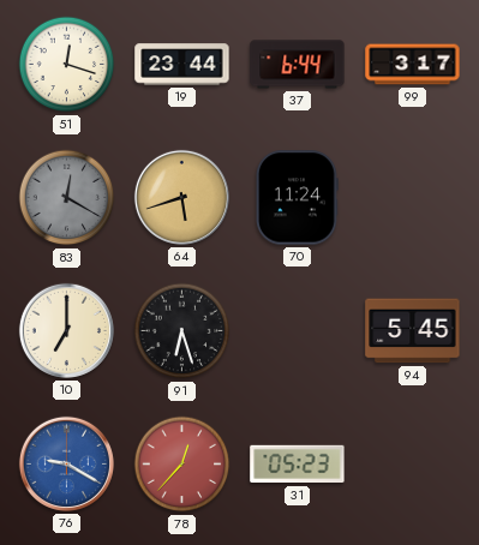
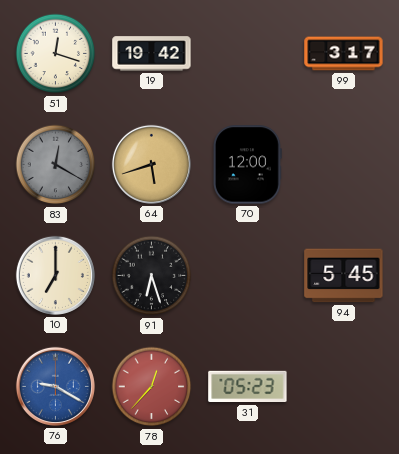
19: 23:44 -> 19:42
37: 6:44 -> none
70: 11:24 -> 12:00
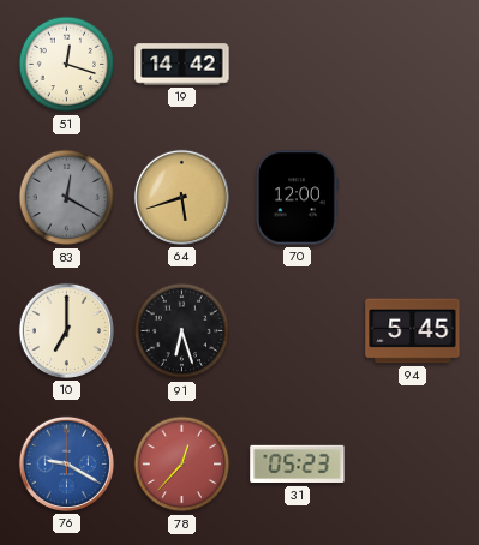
19: 19:42 -> 14:42
99: 3:17 -> none
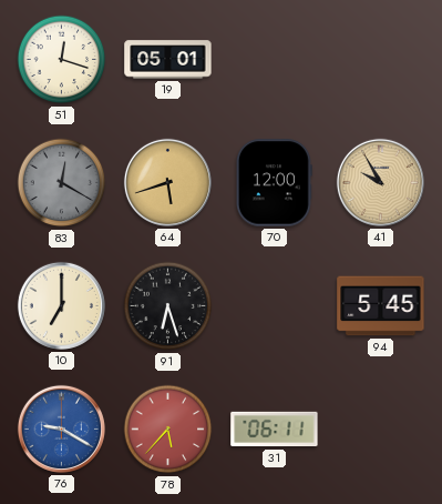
19: 14:42 -> 05:01
41: none -> 9:55
78: 12:37 -> 5:37
31: 05:23 -> 06:11
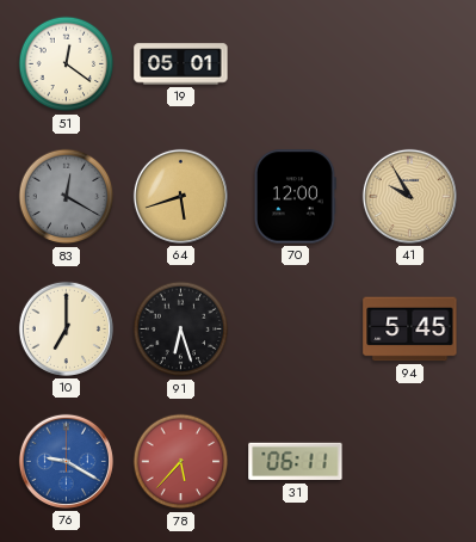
51: 12:18 -> 12:21
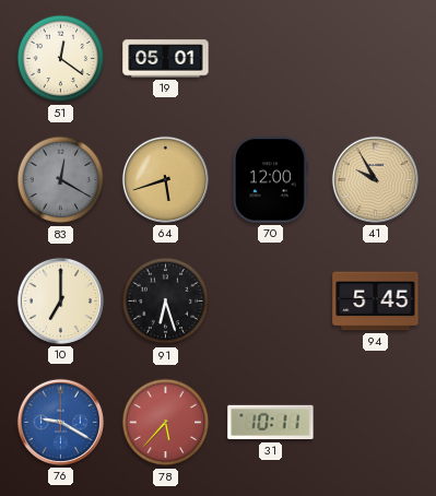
31: 06:11 -> 10:11
